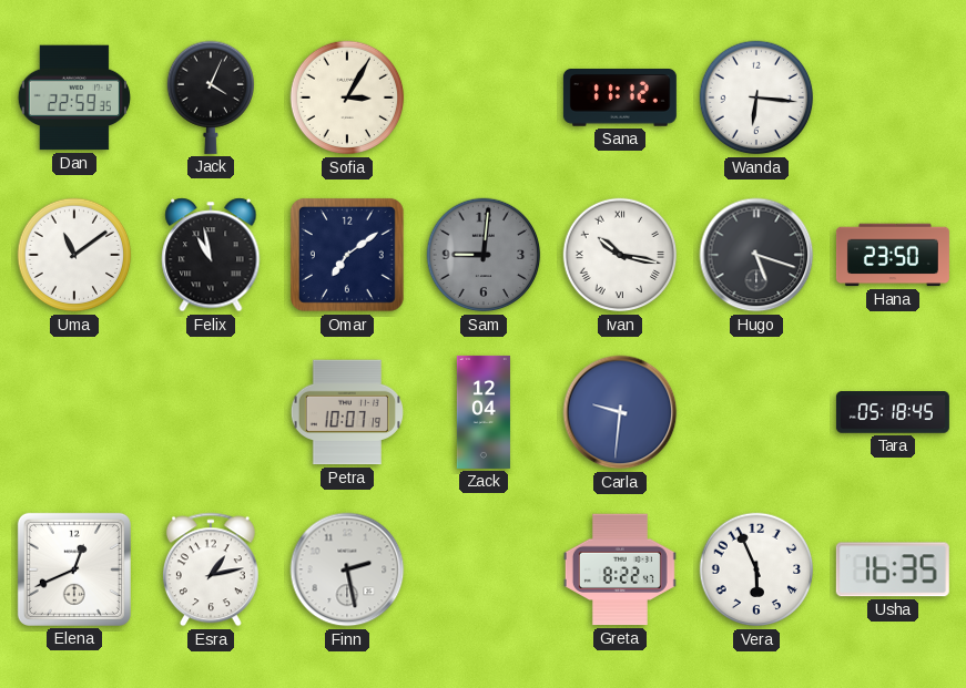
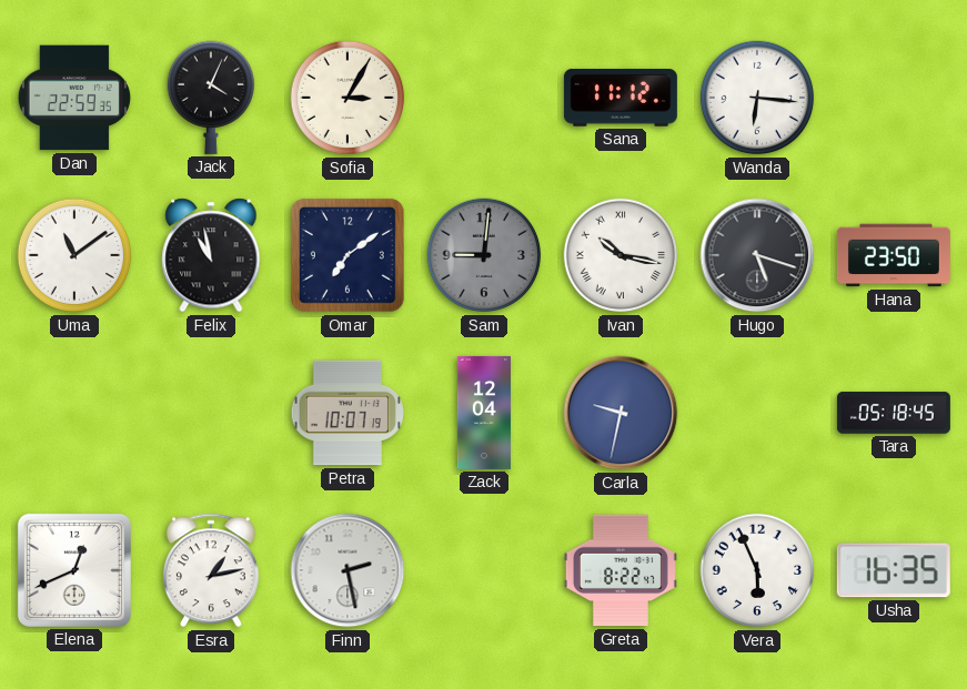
Carla: 9:31 -> 9:32
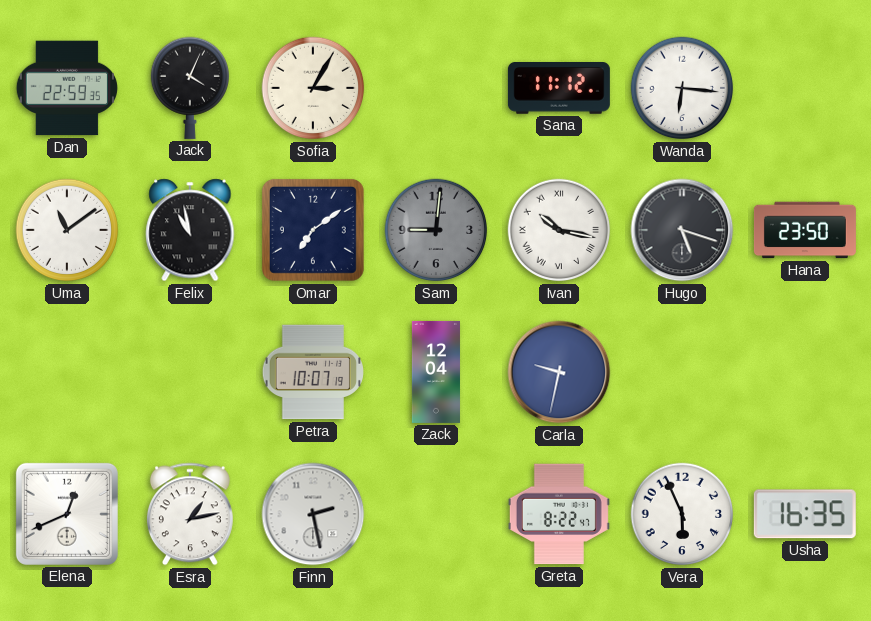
Tara: 05:18 -> none
